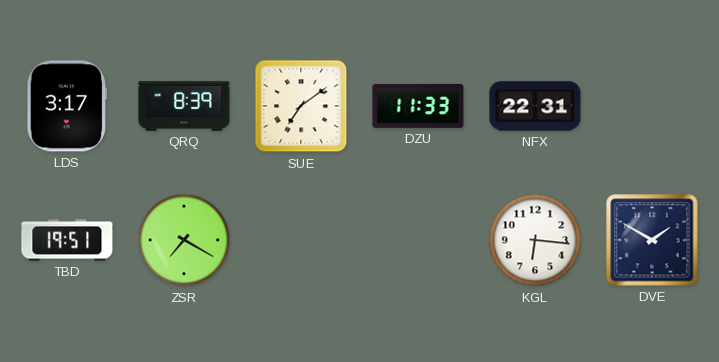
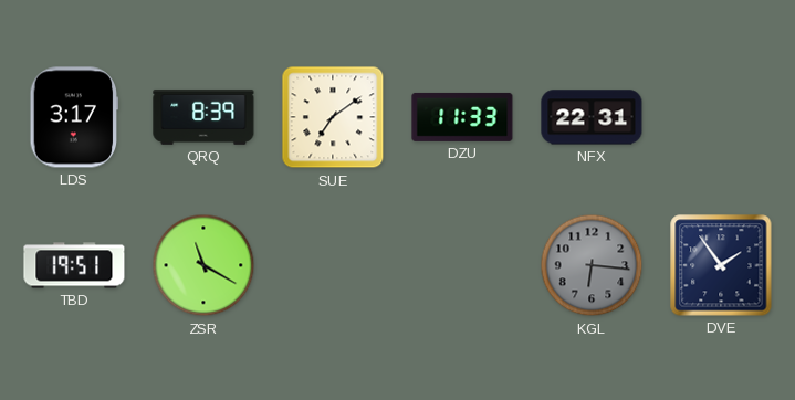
ZSR: 7:20 -> 11:20
KGL dial: white -> grey
DVE: 1:50 -> 1:54
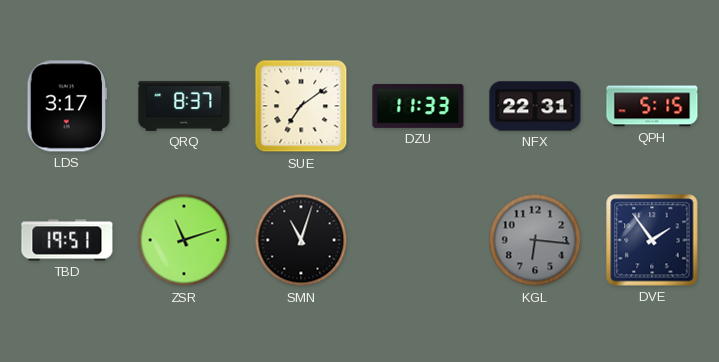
QRQ: 8:39 -> 8:37
QPH: none -> 5:15
ZSR: 11:20 -> 11:12
SMN: none -> 11:03
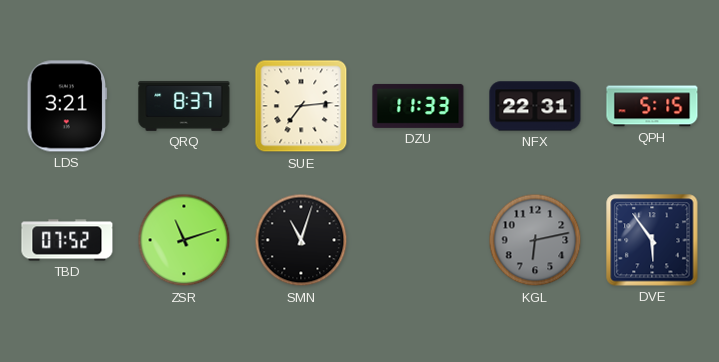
LDS: 3:17 -> 3:21
SUE: 7:09 -> 7:14
TBD: 19:51 -> 07:52
KGL: 6:16 -> 6:13
DVE: 1:54 -> 5:54
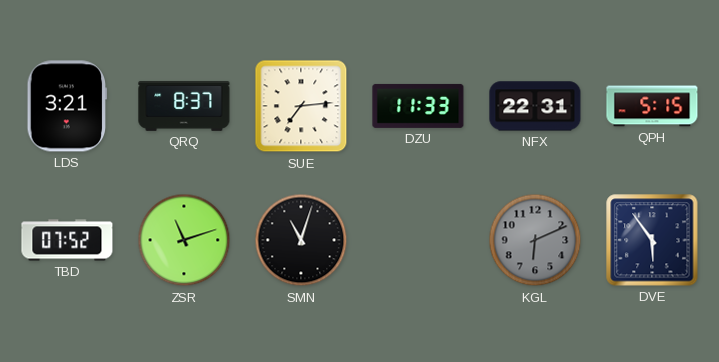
KGL: 6:13 -> 6:11
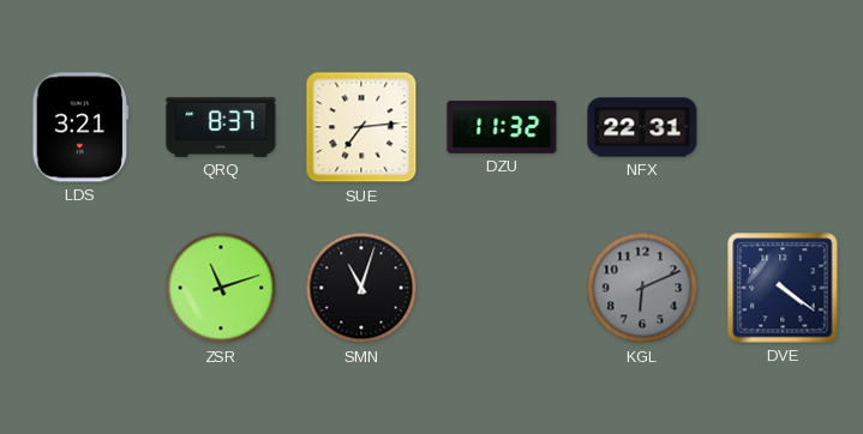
DZU: 11:33 -> 11:32
QPH: 5:15 -> none
TBD: 07:52 -> none
DVE: 5:54 -> 4:21
